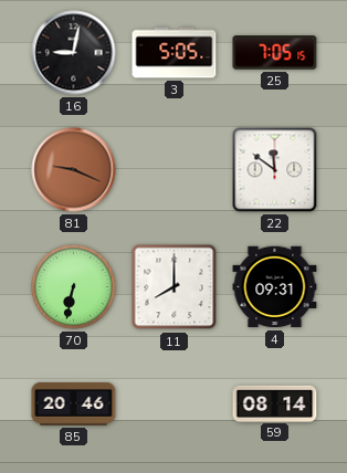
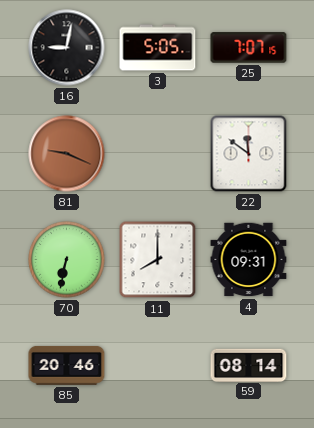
25: 7:05 -> 7:07
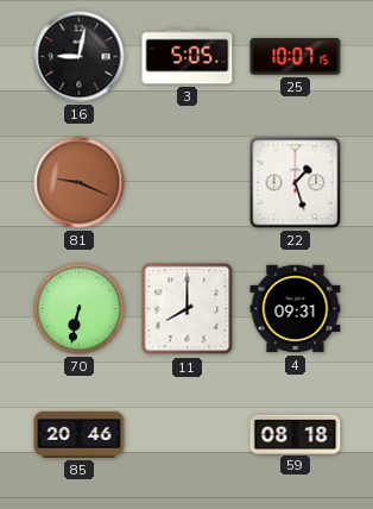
25: 7:07 -> 10:07
22: 11:51 -> 1:27
59: 08:14 -> 08:18
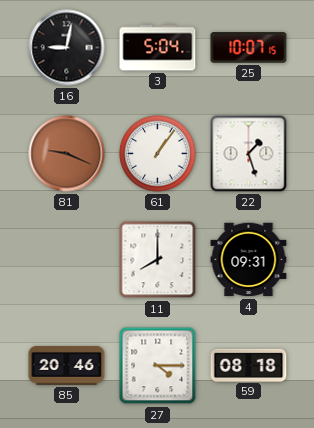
3: 5:05 -> 5:04
61: none -> 1:06
70: 6:32 -> none
27: none -> 4:15
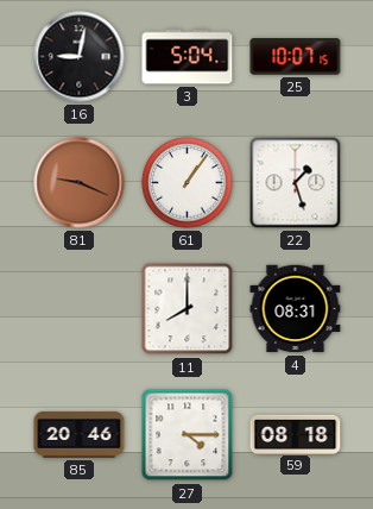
4: 09:31 -> 08:31
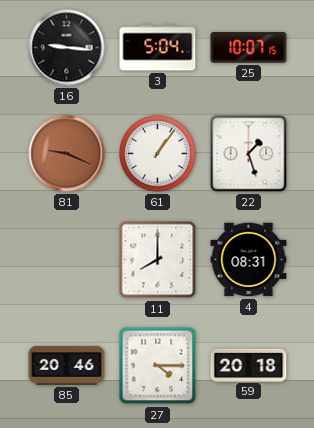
16: 9:02 -> 9:16
59: 08:18 -> 20:18
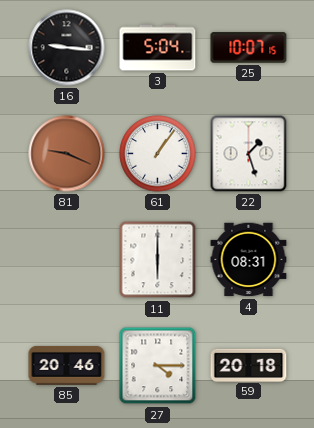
11: 8:00 -> 6:00
